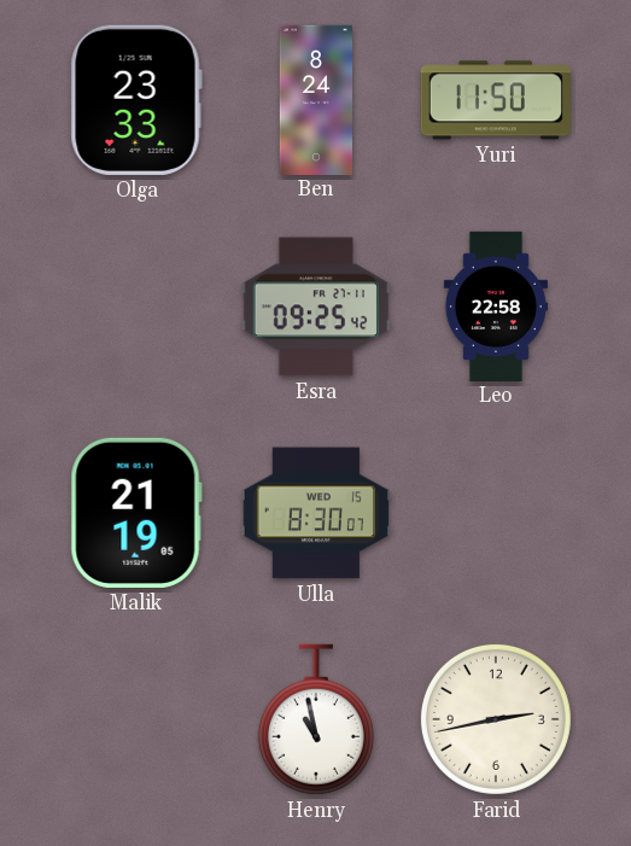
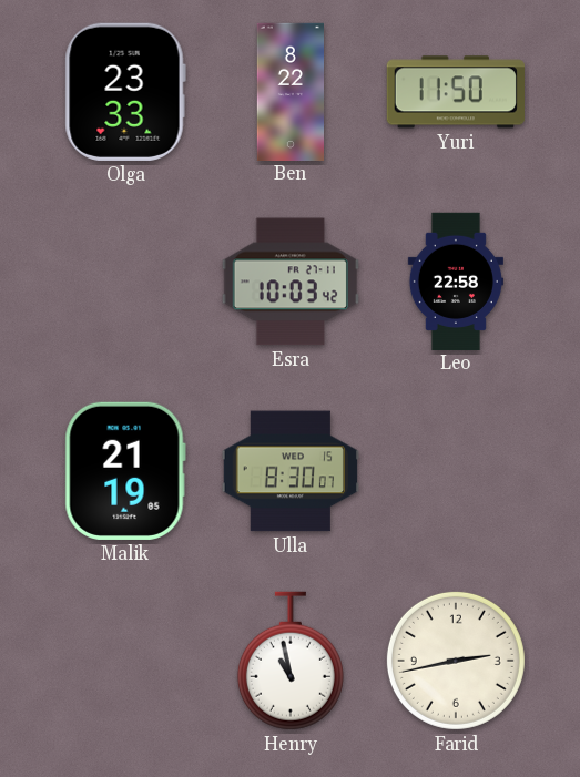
Ben: 8:24 -> 8:22
Esra: 09:25 -> 10:03
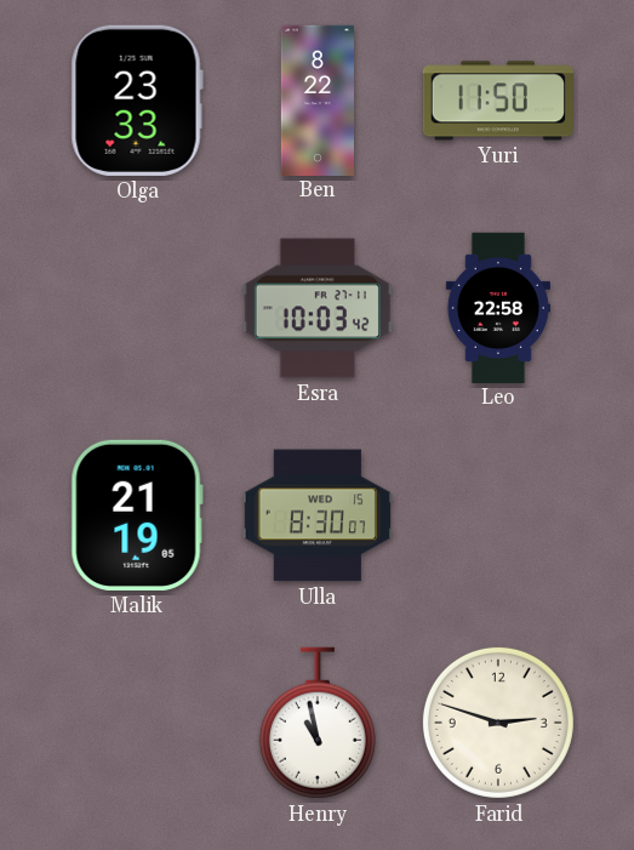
Farid: 2:43 -> 2:48
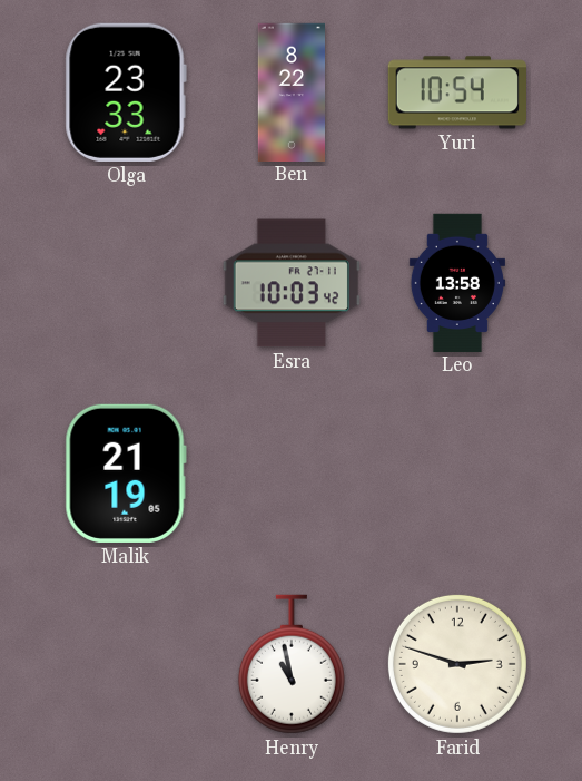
Yuri: 11:50 -> 10:54
Leo: 22:58 -> 13:58
Ulla: 8:30 -> none
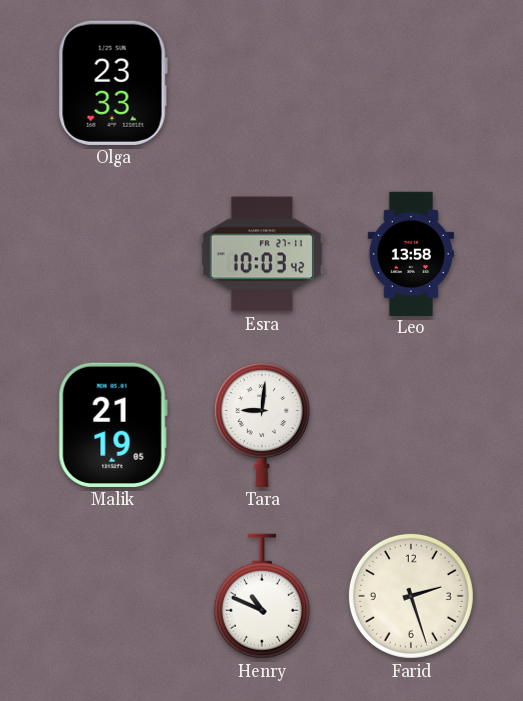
Ben: 8:22 -> none
Yuri: 10:54 -> none
Tara: none -> 9:01
Henry: 10:58 -> 10:49
Farid: 2:48 -> 2:27
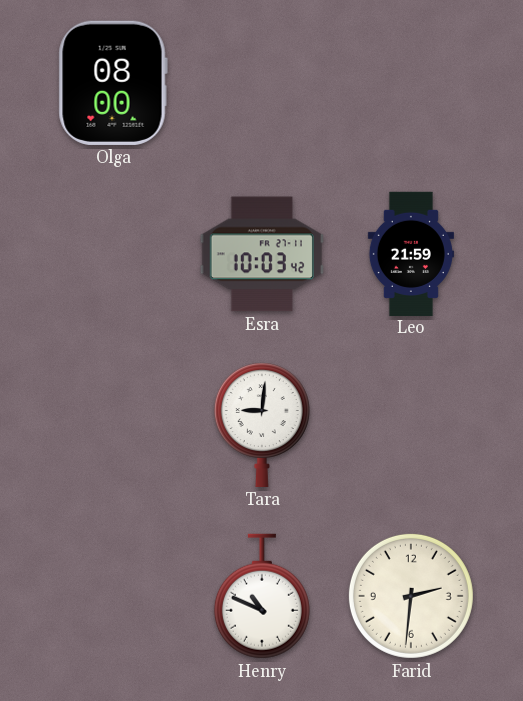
Olga: 23:33 -> 08:00
Leo: 13:58 -> 21:59
Malik: 21:19 -> none
Farid: 2:27 -> 2:31
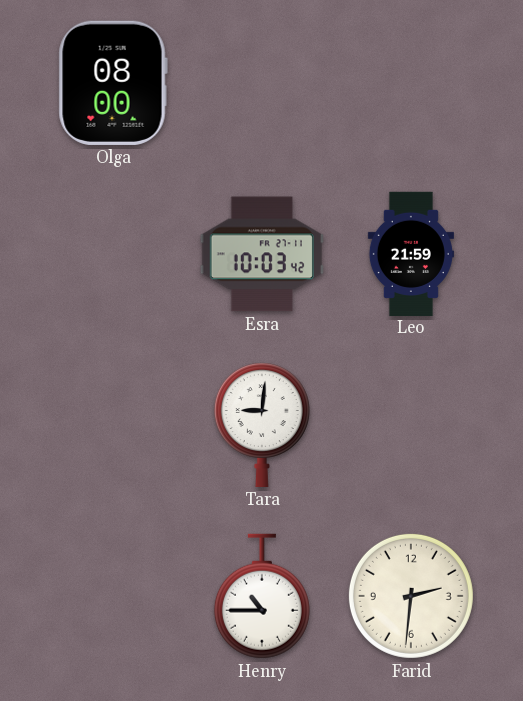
Henry: 10:49 -> 10:45
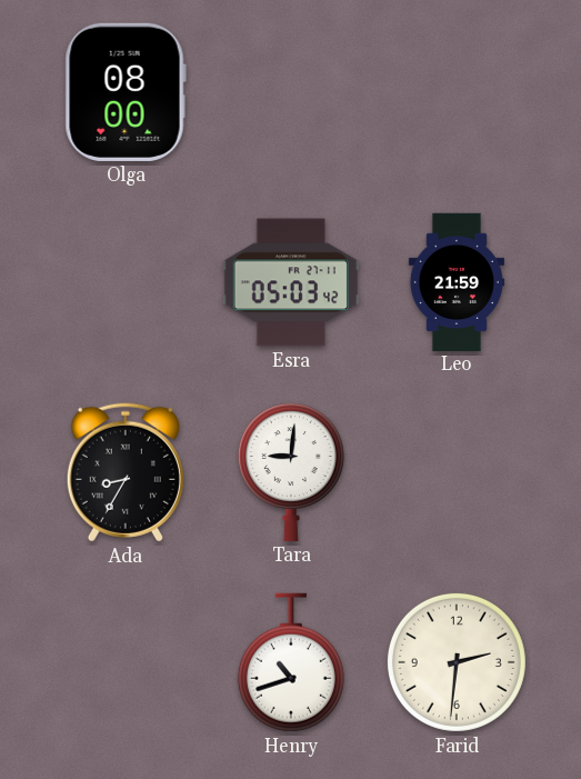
Esra: 10:03 -> 05:03
Ada: none -> 8:35
Henry: 10:45 -> 10:42
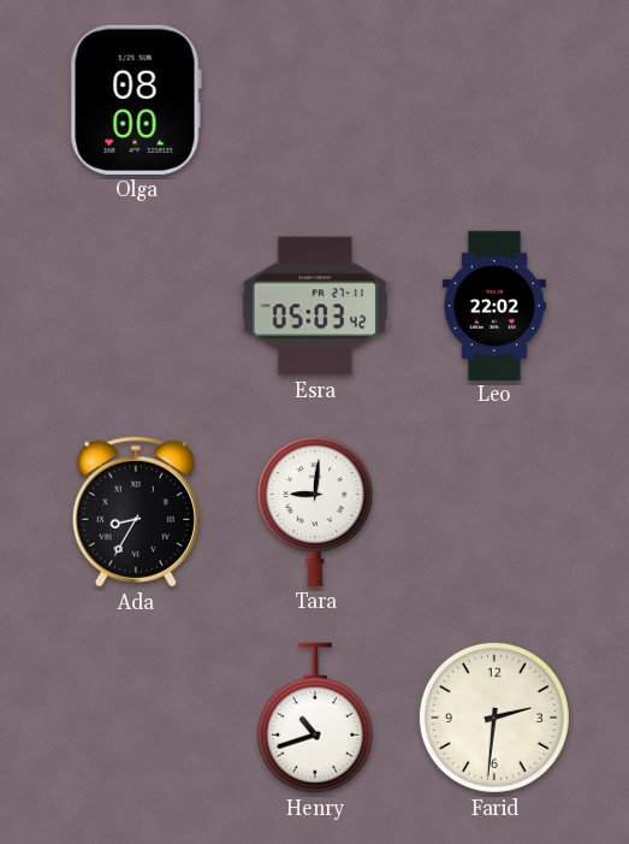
Leo: 21:59 -> 22:02
